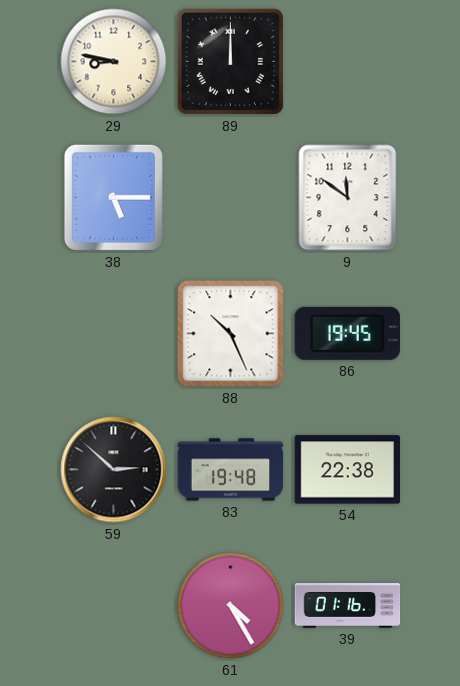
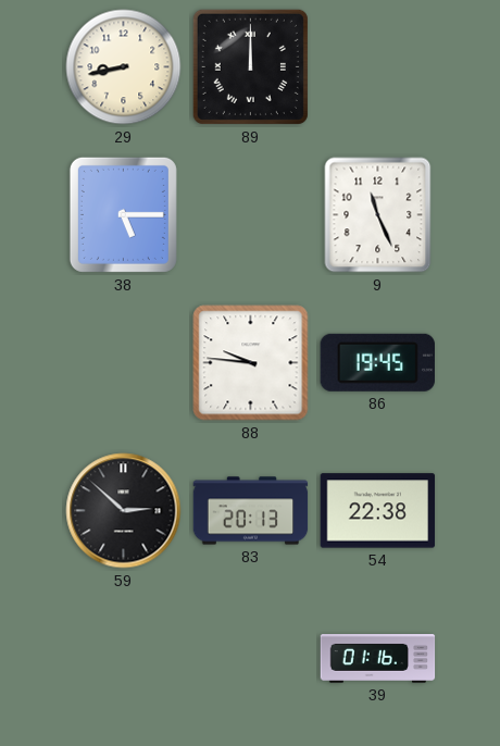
29: 8:47 -> 8:43
9: 11:51 -> 11:26
88: 10:26 -> 9:46
83: 19:48 -> 20:13
61: 4:25 -> none
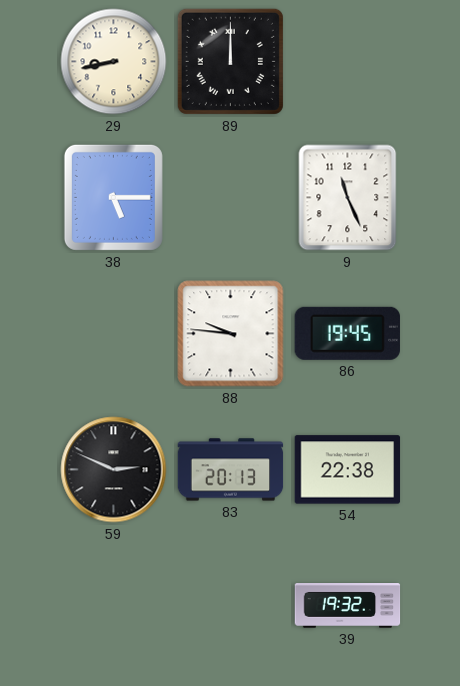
59: 2:52 -> 2:49
39: 01:16 -> 19:32
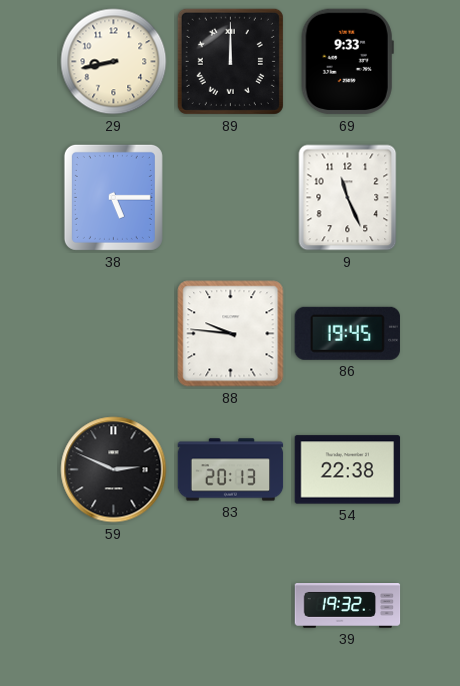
69: none -> 9:33
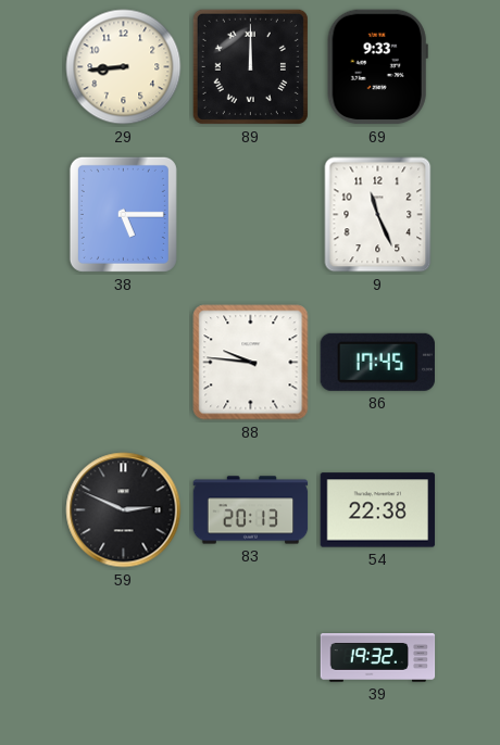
29: 8:43 -> 8:44
86: 19:45 -> 17:45
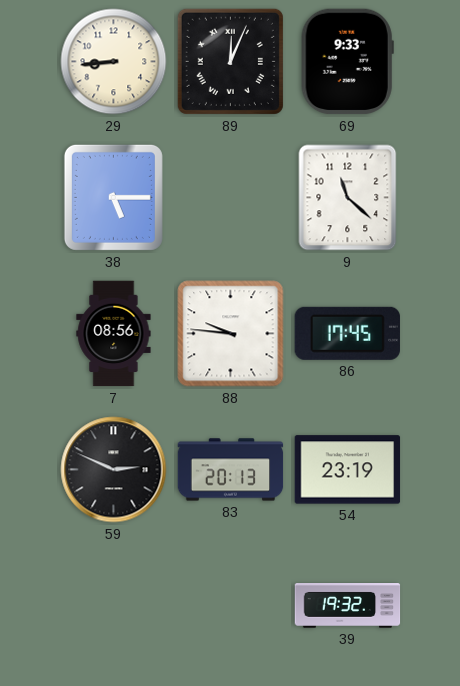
89: 12:00 -> 12:04
9: 11:26 -> 11:22
7: none -> 08:56
54: 22:38 -> 23:19
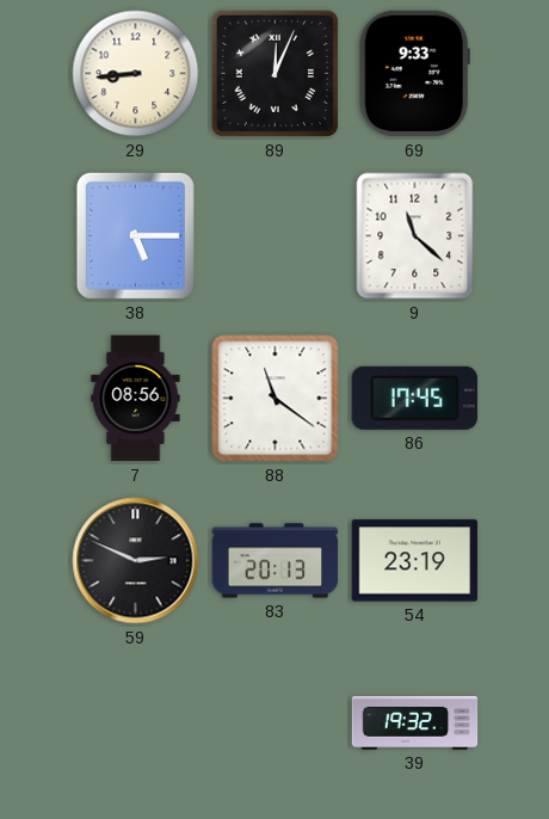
88: 9:46 -> 11:21
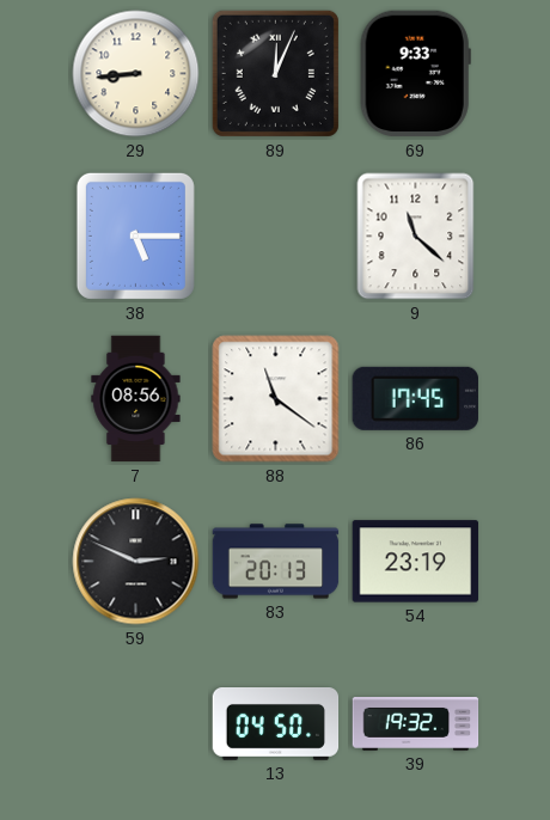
13: none -> 04:50
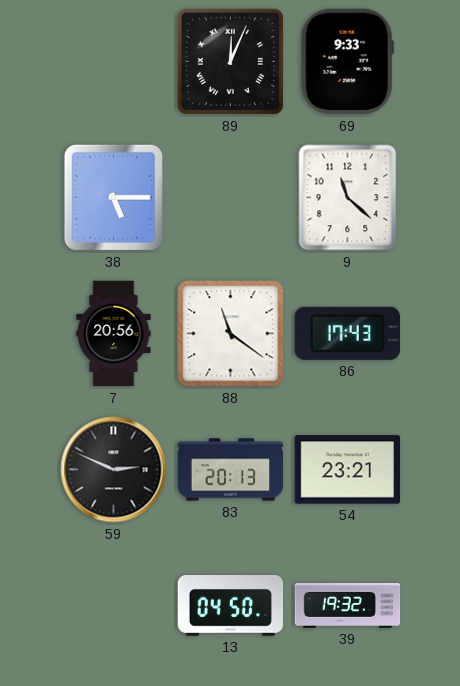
29: 8:44 -> none
7: 08:56 -> 20:56
86: 17:45 -> 17:43
54: 23:19 -> 23:21
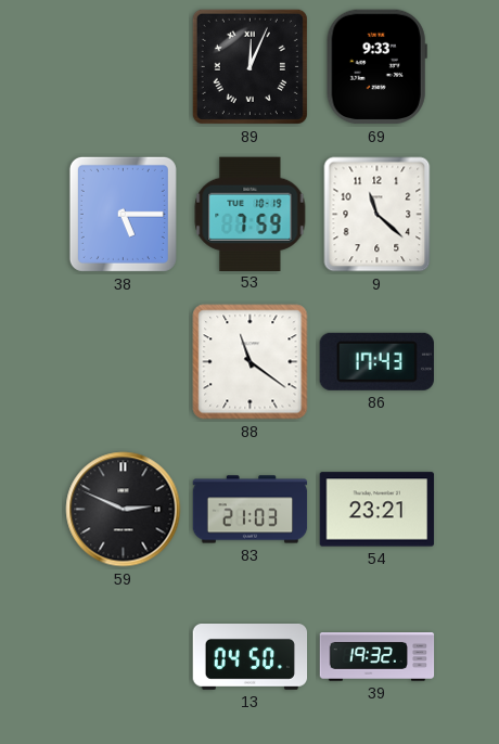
53: none -> 7:59
7: 20:56 -> none
83: 20:13 -> 21:03
